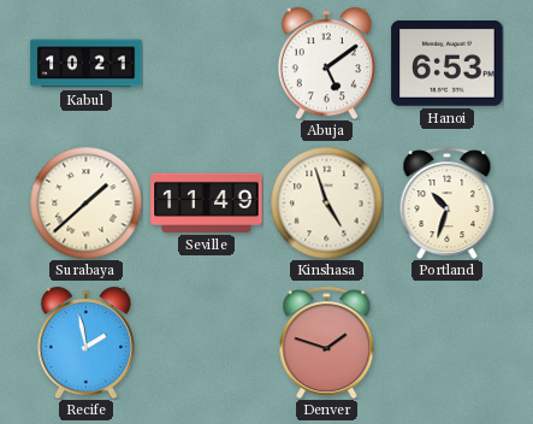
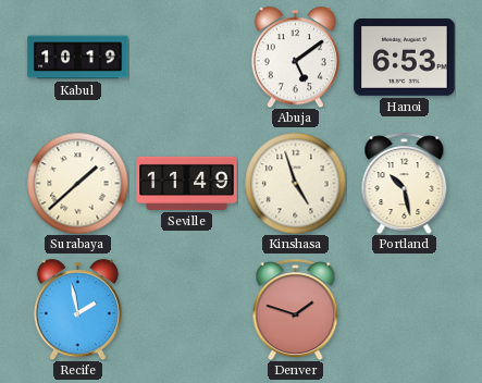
Kabul: 10:21 -> 10:19
Portland: 10:33 -> 10:28
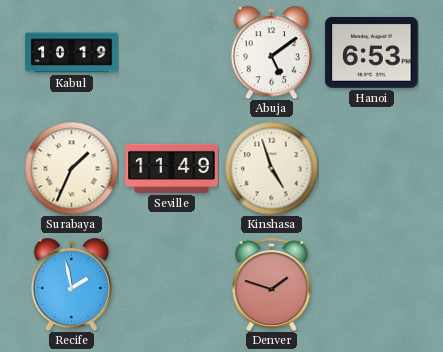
Surabaya: 1:38 -> 1:34
Portland: 10:28 -> none
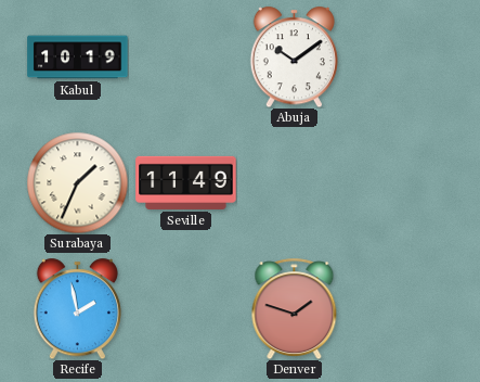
Abuja: 5:09 -> 10:09
Hanoi: 6:53 -> none
Kinshasa: 4:57 -> none
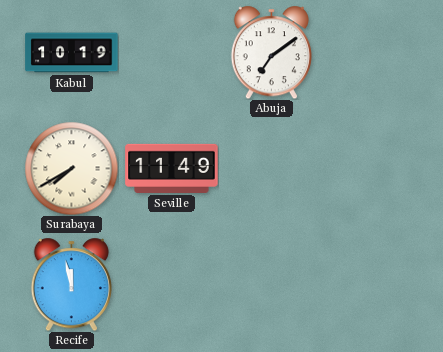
Abuja: 10:09 -> 7:09
Surabaya: 1:34 -> 7:40
Recife: 1:58 -> 11:58
Denver: 1:48 -> none
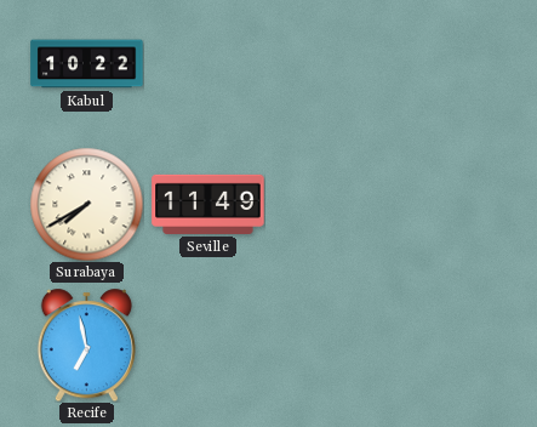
Kabul: 10:19 -> 10:22
Abuja: 7:09 -> none
Recife: 11:58 -> 6:58
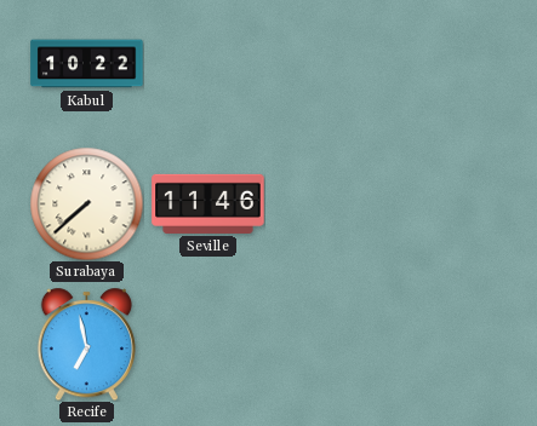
Surabaya: 7:40 -> 7:38
Seville: 11:49 -> 11:46
